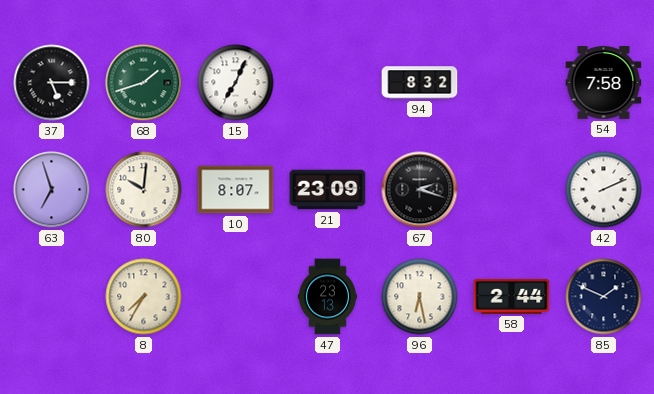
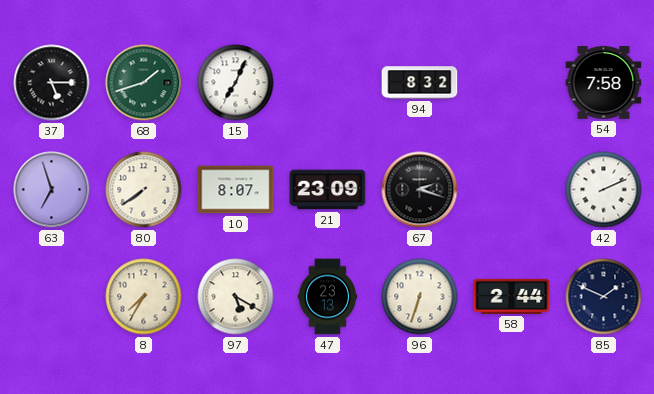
80: 10:01 -> 7:39
97: none -> 5:20
96: 6:28 -> 6:33
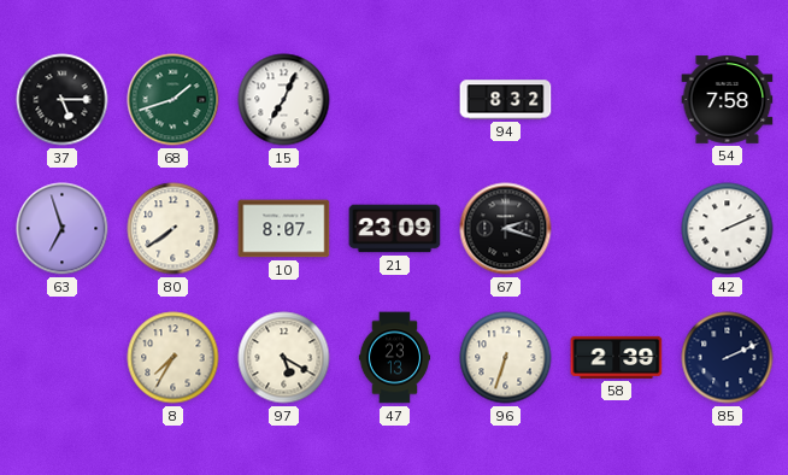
58: 2:44 -> 2:39
85: 1:49 -> 2:11
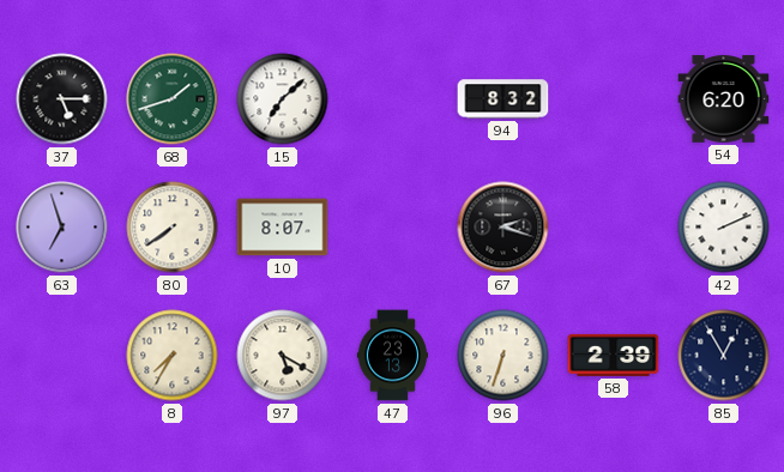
15: 7:04 -> 7:08
54: 7:58 -> 6:20
21: 23:09 -> none
85: 2:11 -> 12:55
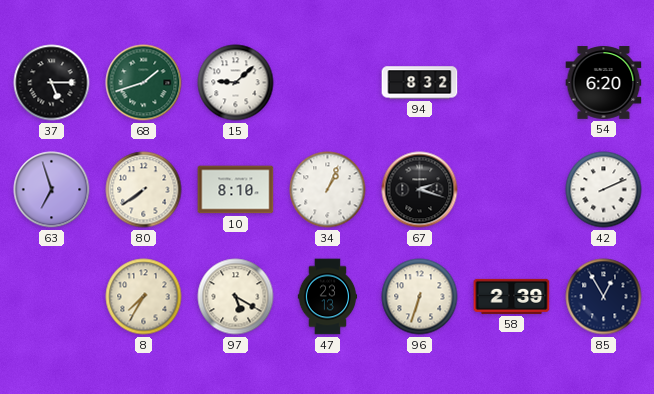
15: 7:08 -> 9:08
10: 8:07 -> 8:10
34: none -> 1:04
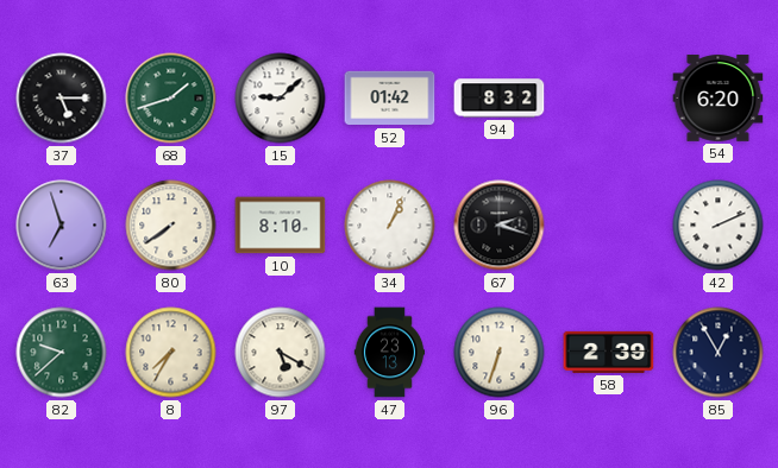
52: none -> 01:42
82: none -> 9:38
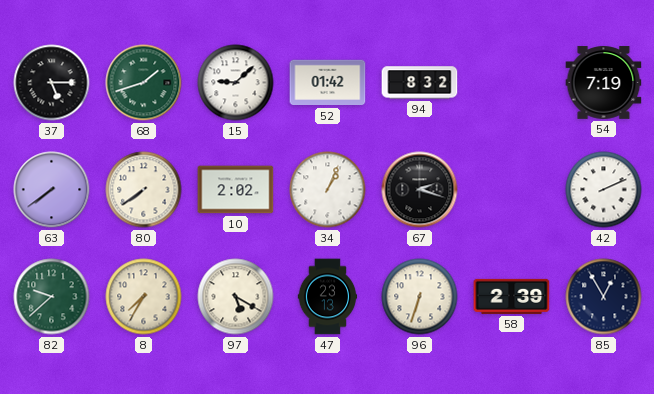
54: 6:20 -> 7:19
63: 6:57 -> 7:39
10: 8:10 -> 2:02
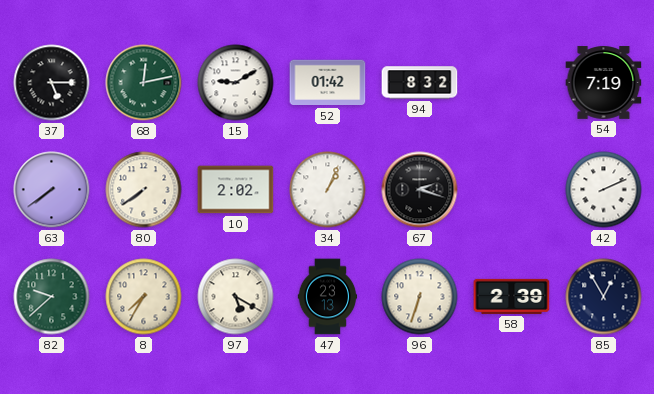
68: 1:42 -> 12:13
15: 9:08 -> 9:10
